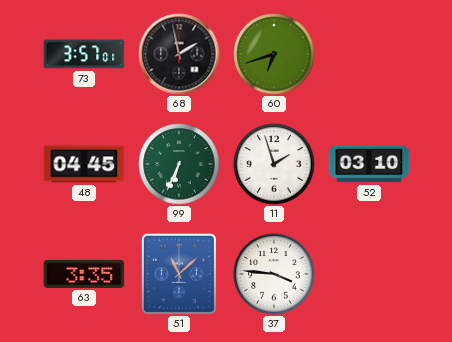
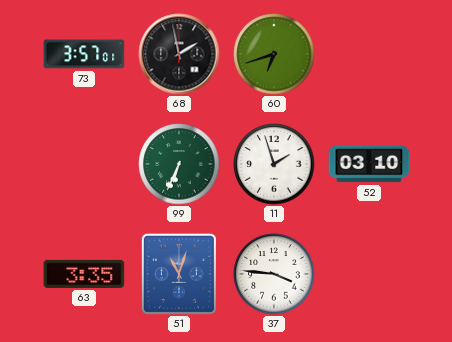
48: 04:45 -> none
51: 11:08 -> 11:03
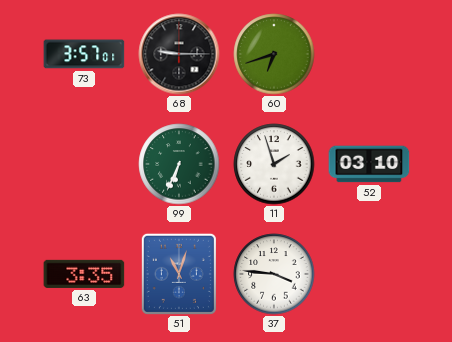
68: 1:58 -> 9:15
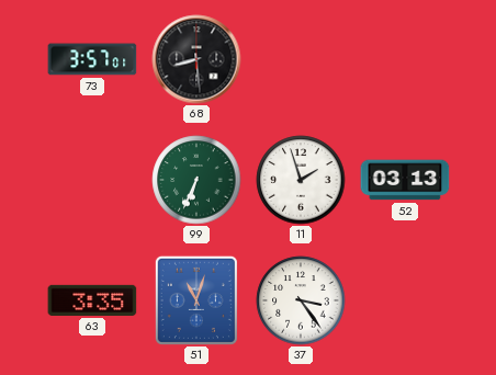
68: 9:15 -> 8:29
60: 6:42 -> none
52: 03:10 -> 03:13
37: 3:46 -> 3:24
